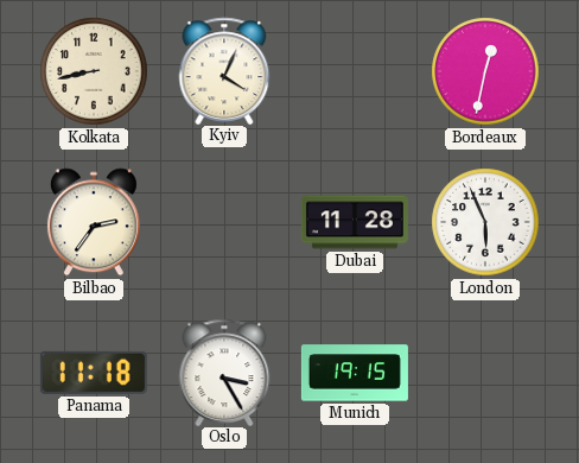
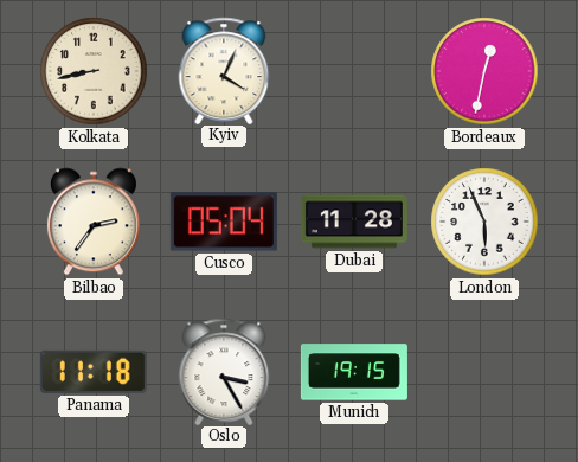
Cusco: none -> 05:04
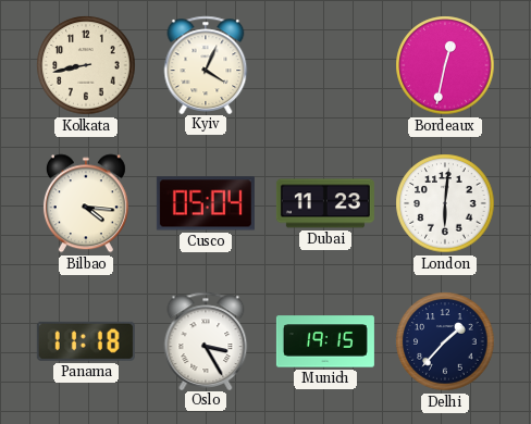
Bilbao: 2:36 -> 4:16
Dubai: 11:28 -> 11:23
London: 5:56 -> 6:01
Delhi: none -> 1:37
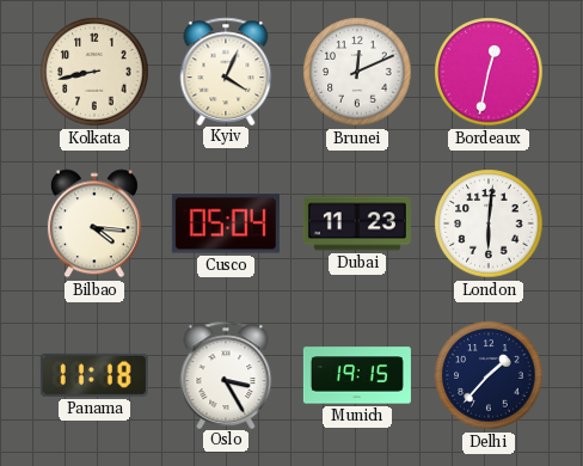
Brunei: none -> 12:11
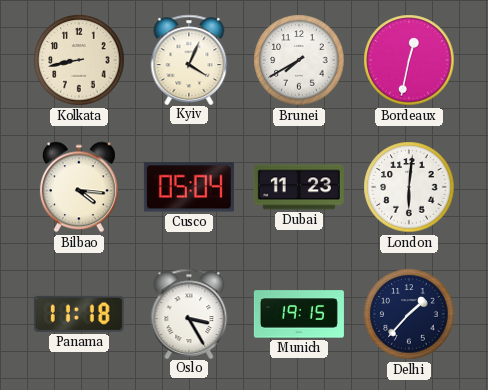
Brunei: 12:11 -> 7:40
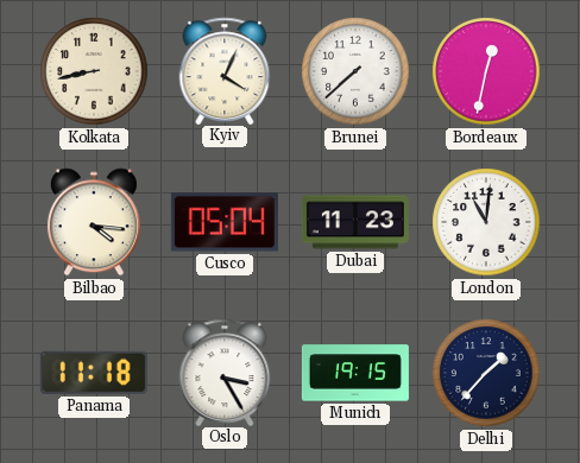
Brunei: 7:40 -> 7:38
London: 6:01 -> 11:01
